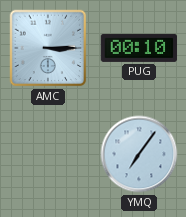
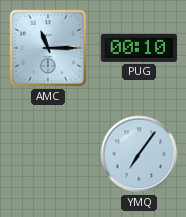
AMC: 3:15 -> 11:15
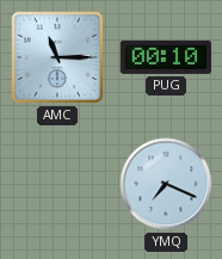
YMQ: 7:06 -> 7:19
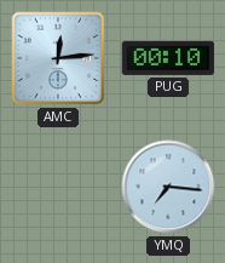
AMC: 11:15 -> 12:14
YMQ: 7:19 -> 7:16
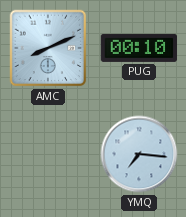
AMC: 12:14 -> 8:11
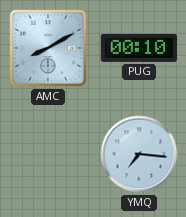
AMC: 8:11 -> 8:10
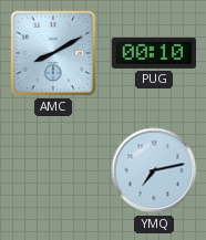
YMQ: 7:16 -> 7:13
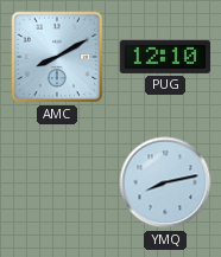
PUG: 00:10 -> 12:10
YMQ: 7:13 -> 8:13
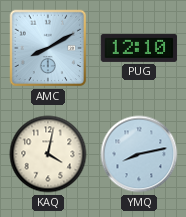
KAQ: none -> 4:02
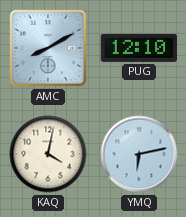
YMQ: 8:13 -> 6:13
